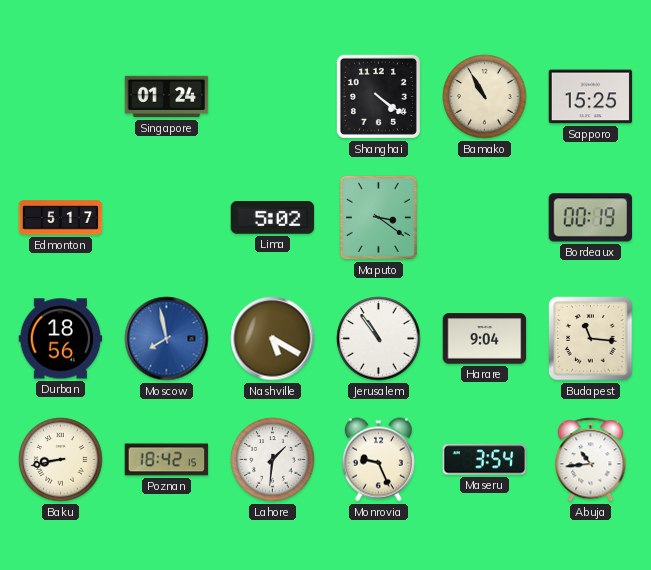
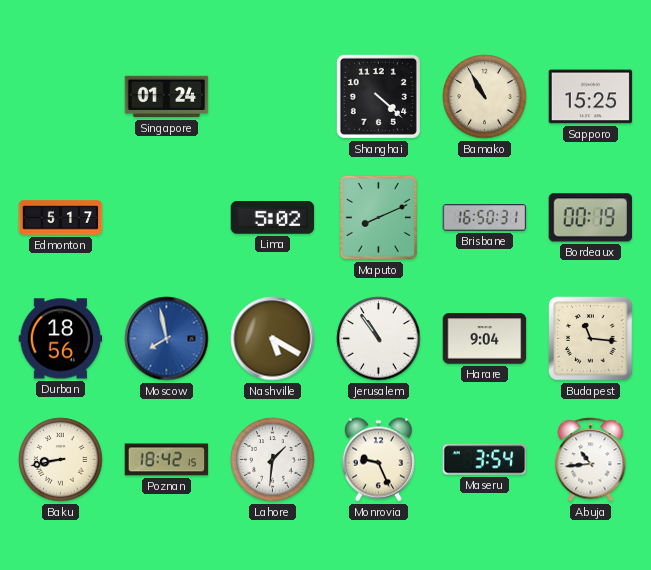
Shanghai: 4:21 -> 4:22
Maputo: 3:21 -> 8:11
Brisbane: none -> 16:50
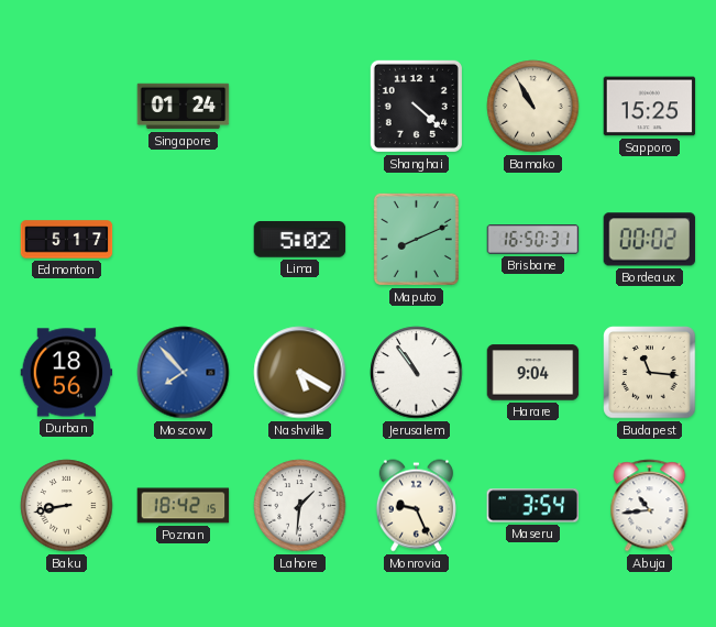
Bordeaux: 00:19 -> 00:02
Moscow: 7:58 -> 7:53
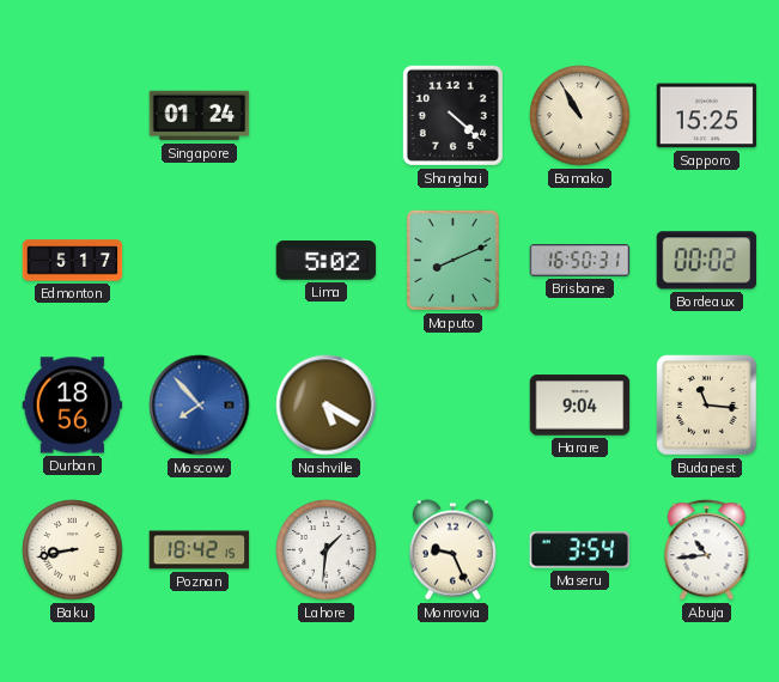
Jerusalem: 10:54 -> none
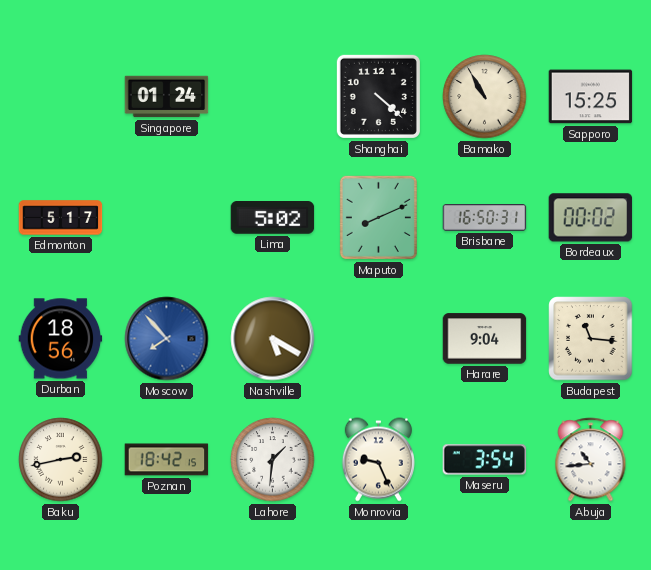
Baku: 8:43 -> 2:43
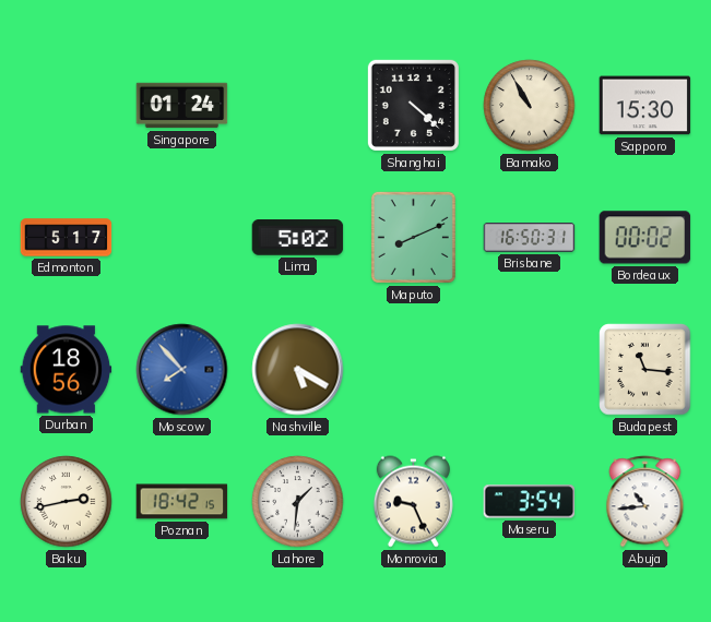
Sapporo: 15:25 -> 15:30
Harare: 9:04 -> none
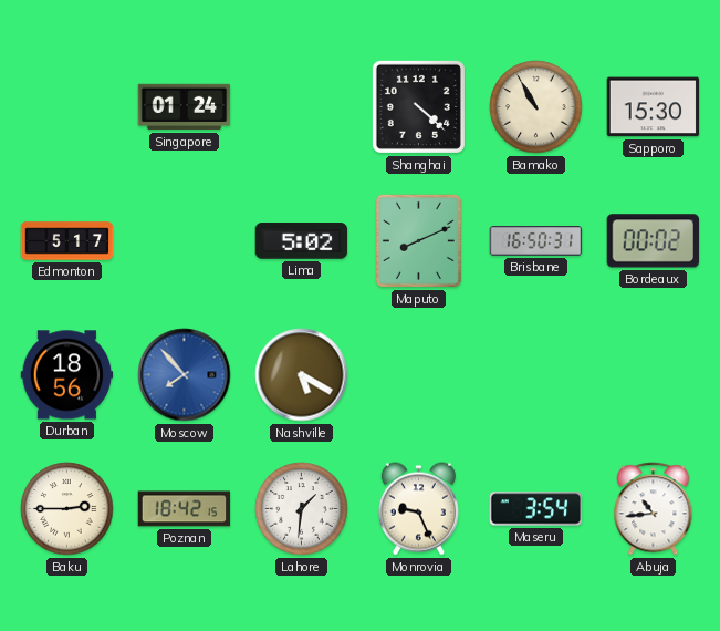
Budapest: 11:16 -> none
Baku: 2:43 -> 2:45
